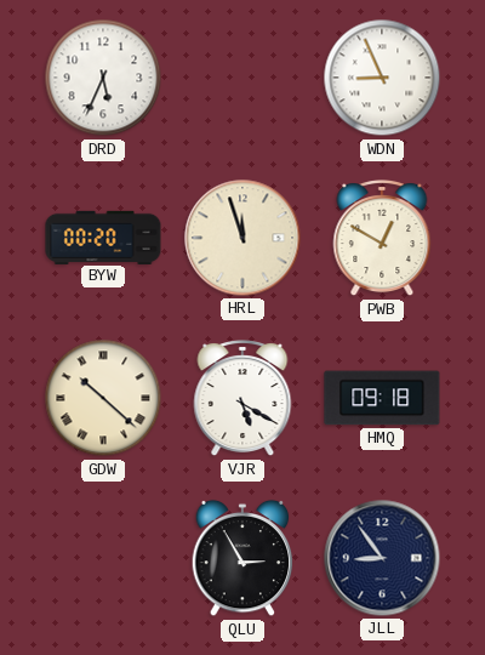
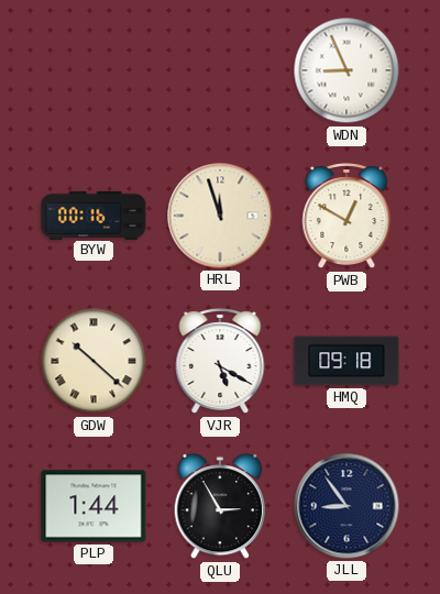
DRD: 5:34 -> none
BYW: 00:20 -> 00:16
PLP: none -> 1:44
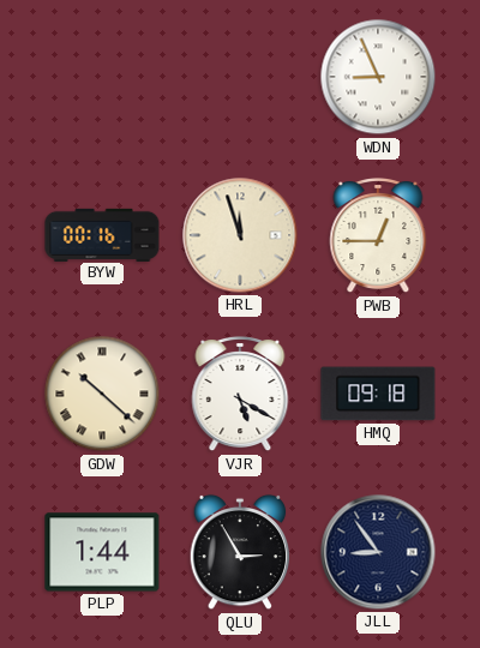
PWB: 12:50 -> 12:45
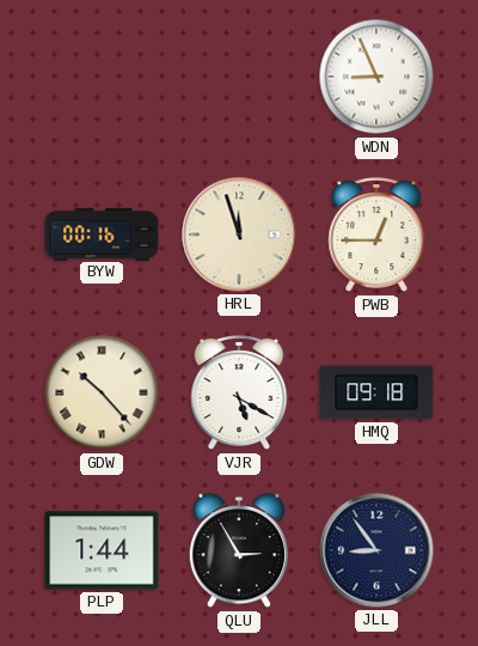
GDW: 10:22 -> 10:23
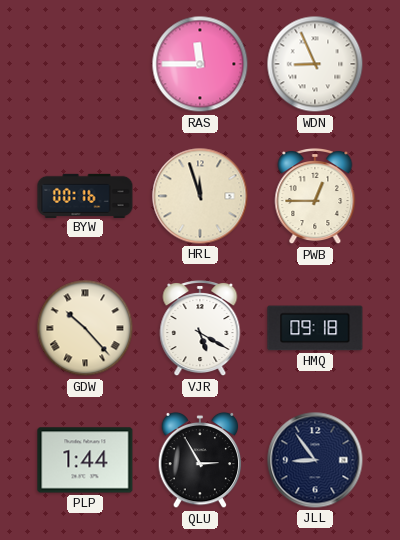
RAS: none -> 11:45
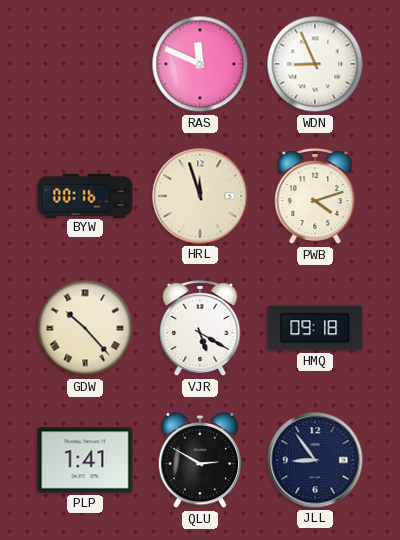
RAS: 11:45 -> 11:49
PWB: 12:45 -> 4:12
PLP: 1:44 -> 1:41
QLU: 2:55 -> 2:50
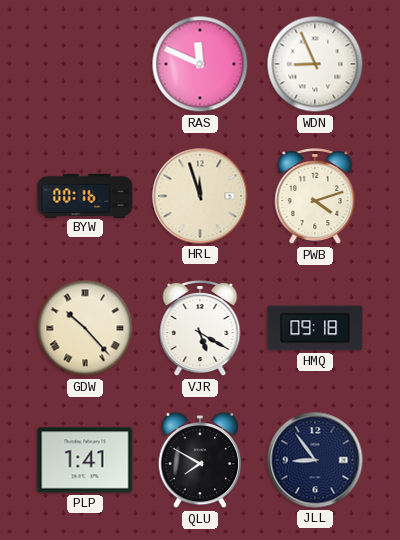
QLU: 2:50 -> 7:50
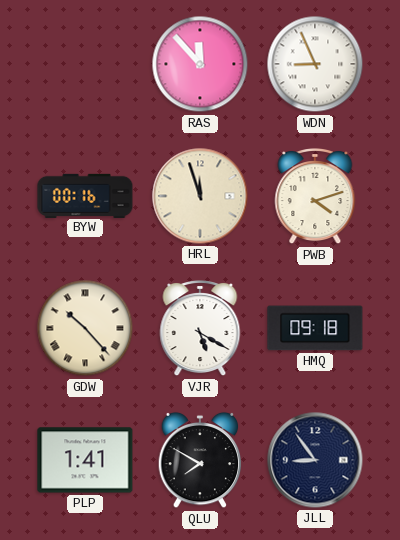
RAS: 11:49 -> 11:53
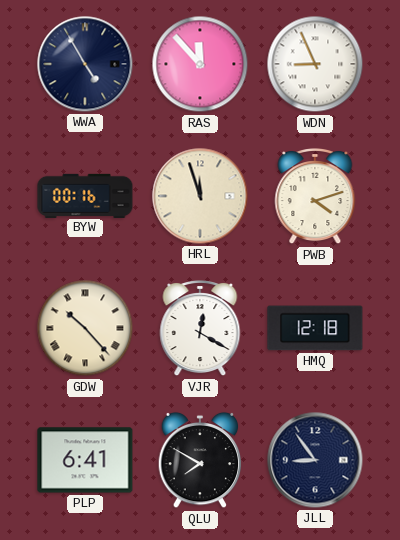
WWA: none -> 4:55
VJR: 5:20 -> 12:20
HMQ: 09:18 -> 12:18
PLP: 1:41 -> 6:41
